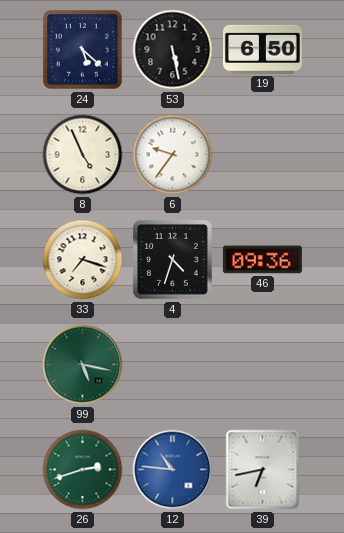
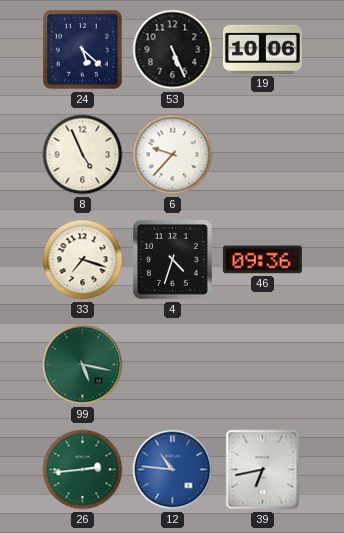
53: 5:28 -> 5:26
19: 6:50 -> 10:06
6: 9:36 -> 9:37
26: 2:42 -> 2:44
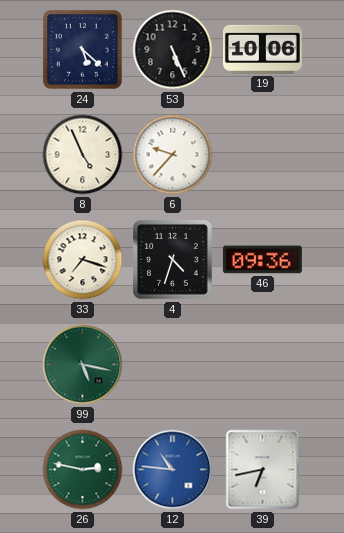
26: 2:44 -> 2:47
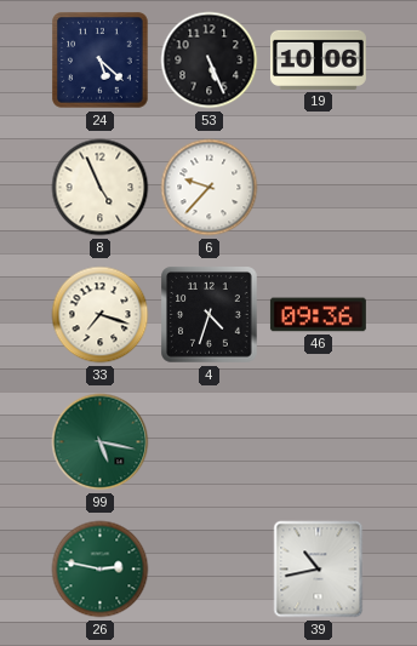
12: 10:46 -> none
39: 6:43 -> 10:43
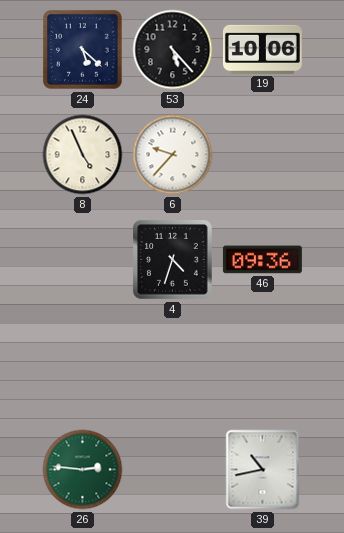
53: 5:26 -> 5:23
33: 7:18 -> none
99: 5:17 -> none
26: 2:47 -> 2:46
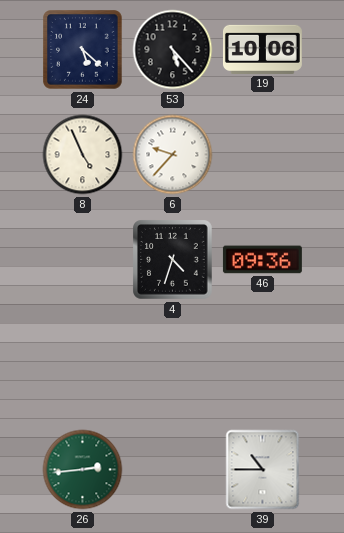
26: 2:46 -> 2:44
39: 10:43 -> 10:45
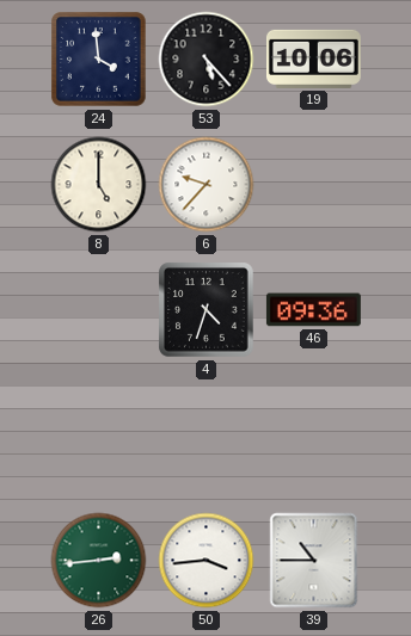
24: 5:22 -> 3:59
8: 4:56 -> 5:00
50: none -> 3:44
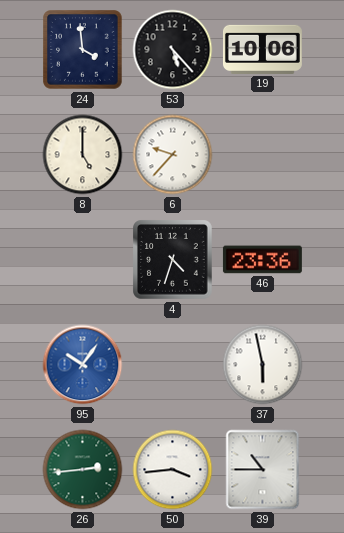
46: 09:36 -> 23:36
95: none -> 10:06
37: none -> 5:58
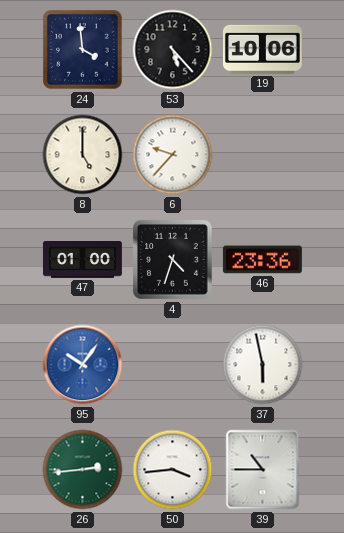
47: none -> 01:00
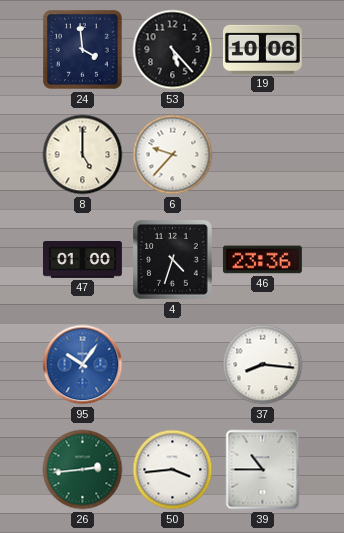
37: 5:58 -> 8:16
